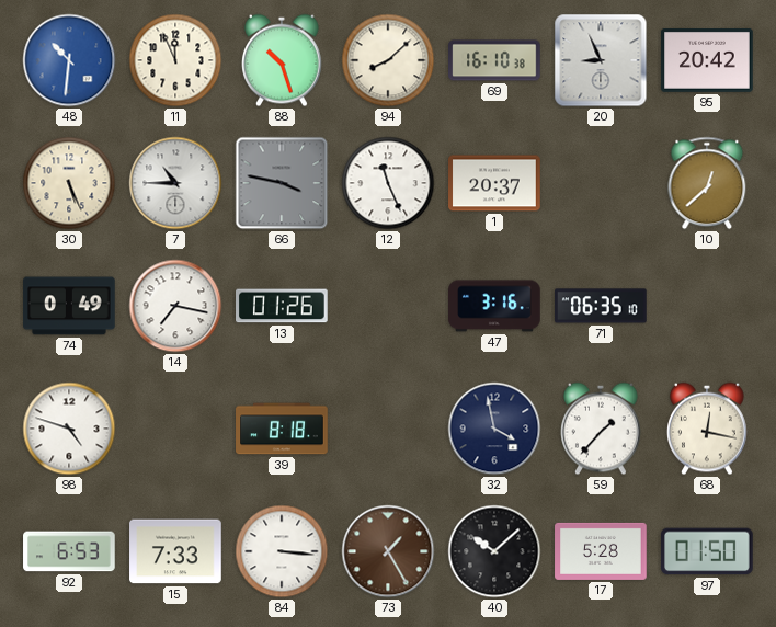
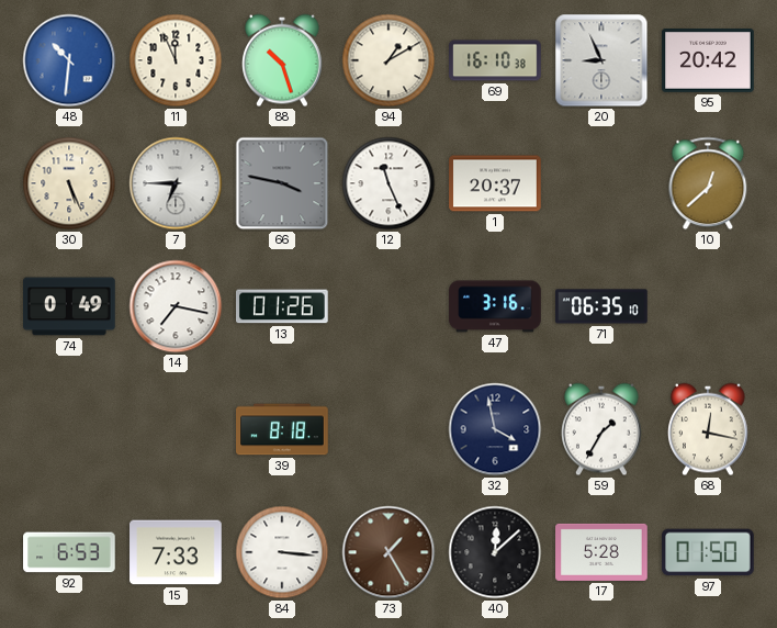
94: 8:08 -> 1:10
7: 10:45 -> 6:45
98: 4:48 -> none
59: 1:37 -> 1:35
40: 10:08 -> 12:08
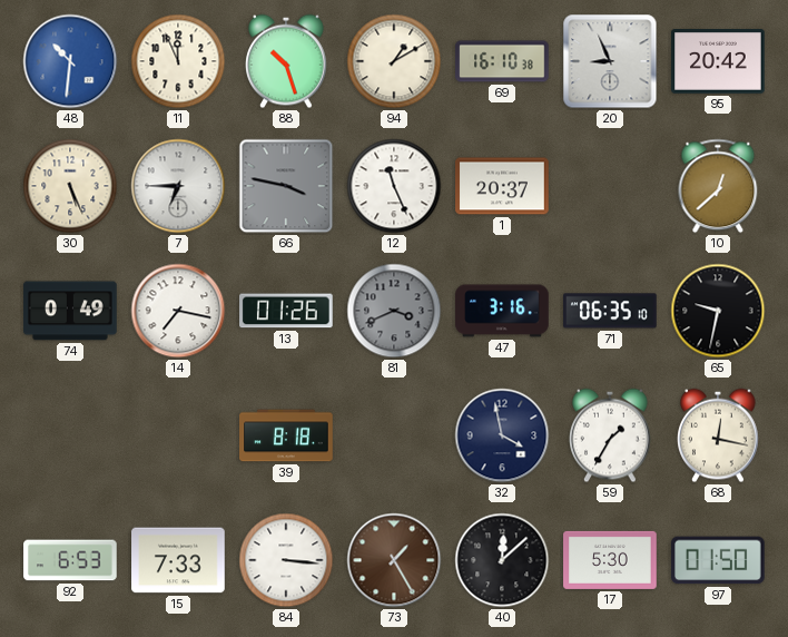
81: none -> 3:41
65: none -> 9:32
17: 5:28 -> 5:30
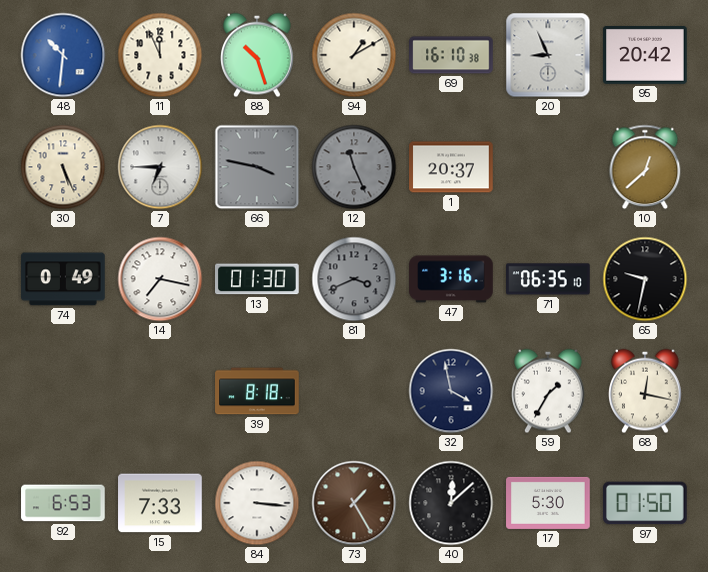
12 dial: white -> grey
13: 01:26 -> 01:30
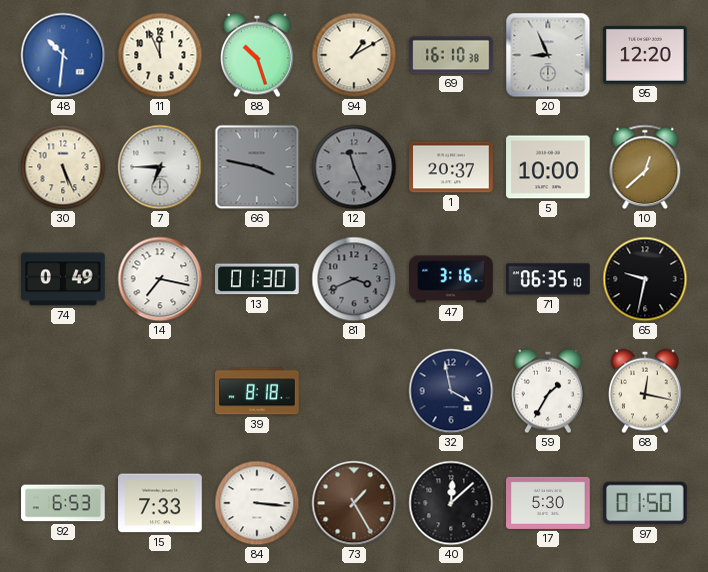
95: 20:42 -> 12:20
5: none -> 10:00
